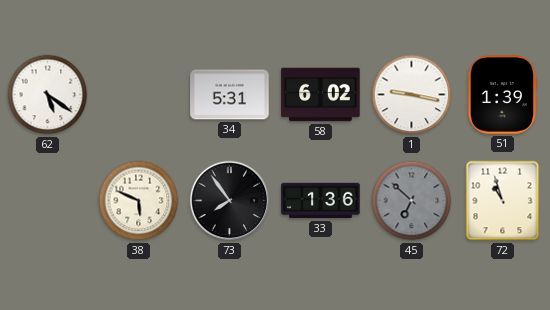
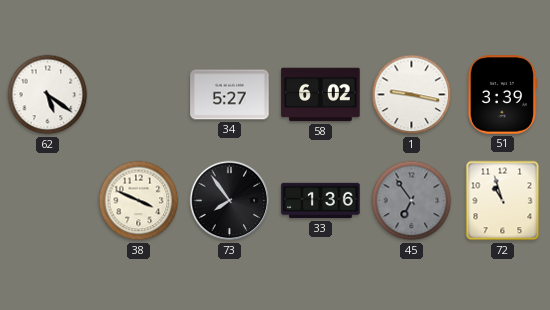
34: 5:31 -> 5:27
51: 1:39 -> 3:39
38: 5:49 -> 3:49
45: 6:52 -> 6:54
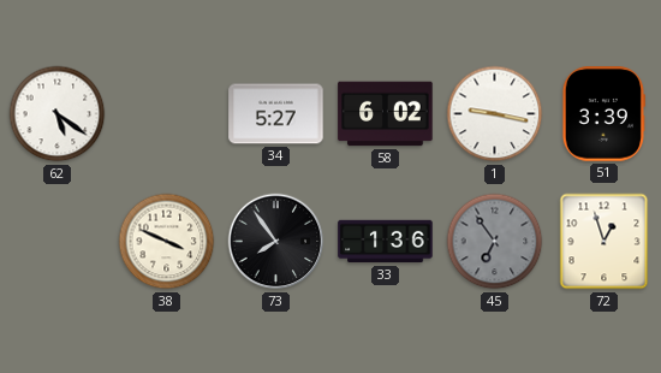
72: 10:57 -> 12:57
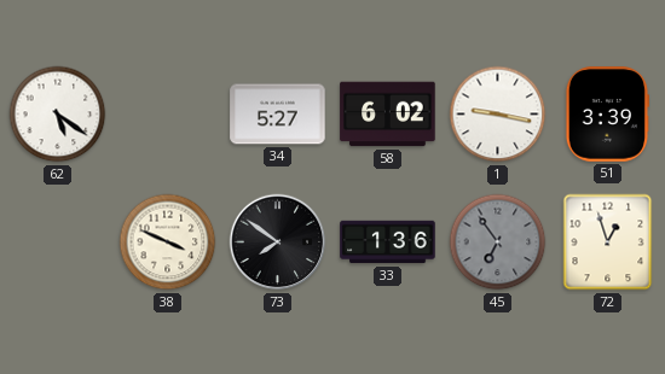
73: 7:54 -> 7:51
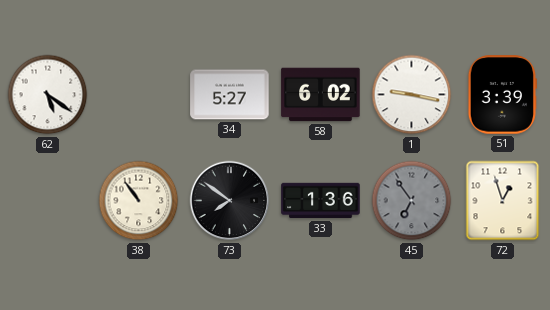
38: 3:49 -> 10:54
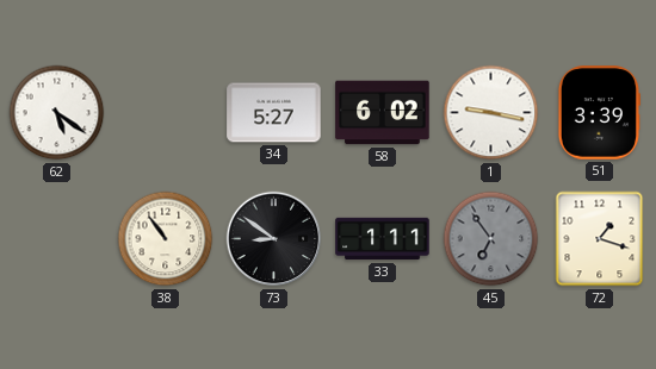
73: 7:51 -> 8:51
33: 1:36 -> 1:11
72: 12:57 -> 1:18
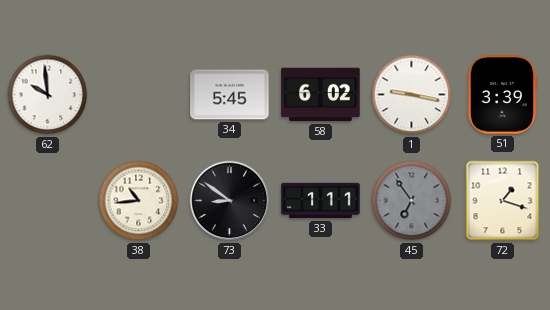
62: 5:21 -> 9:59
34: 5:27 -> 5:45
38: 10:54 -> 10:44
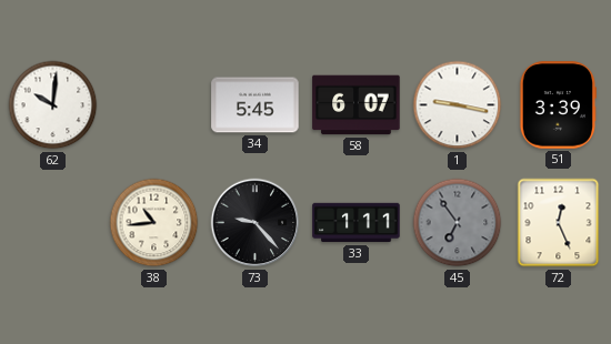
62: 9:59 -> 10:01
58: 6:02 -> 6:07
73: 8:51 -> 9:23
72: 1:18 -> 12:26
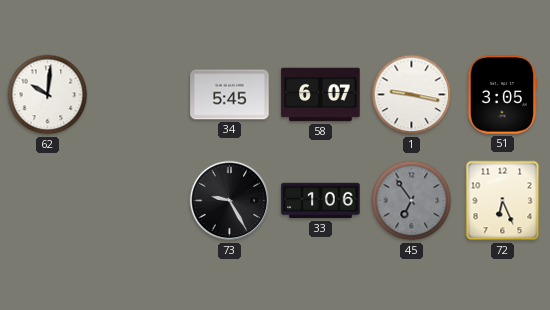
51: 3:39 -> 3:05
38: 10:44 -> none
73: 9:23 -> 9:25
33: 1:11 -> 1:06
72: 12:26 -> 6:26
